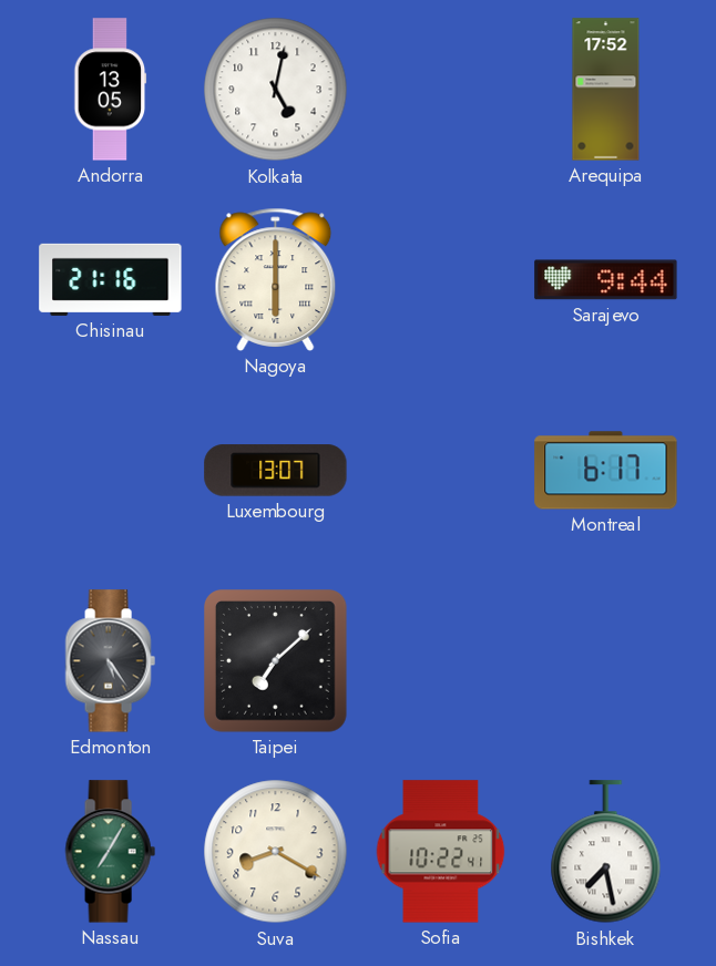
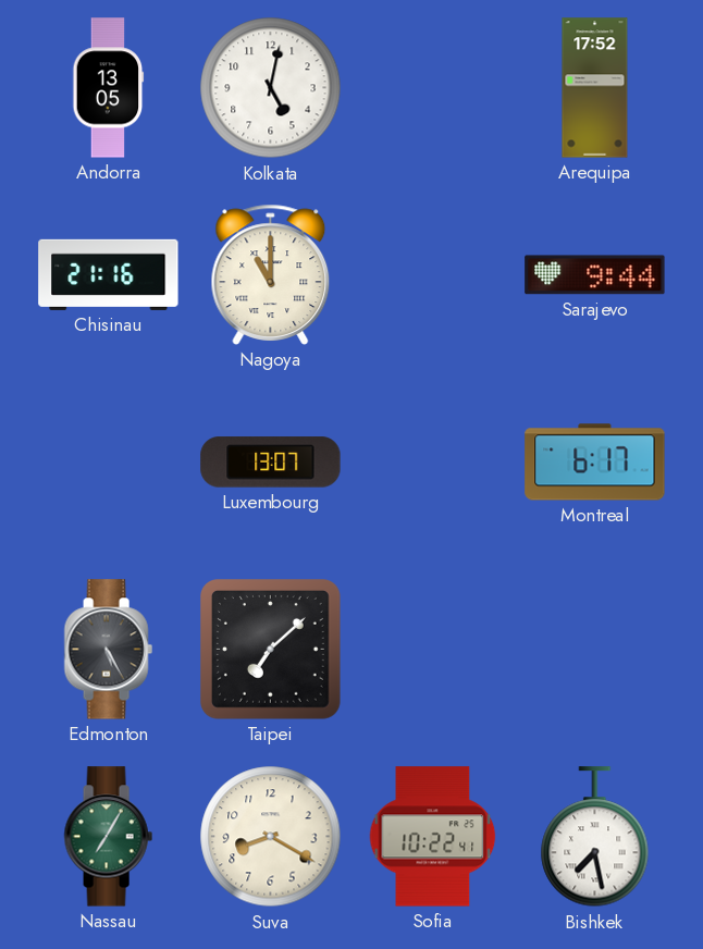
Nagoya: 6:00 -> 11:00
Edmonton: 5:24 -> 5:25
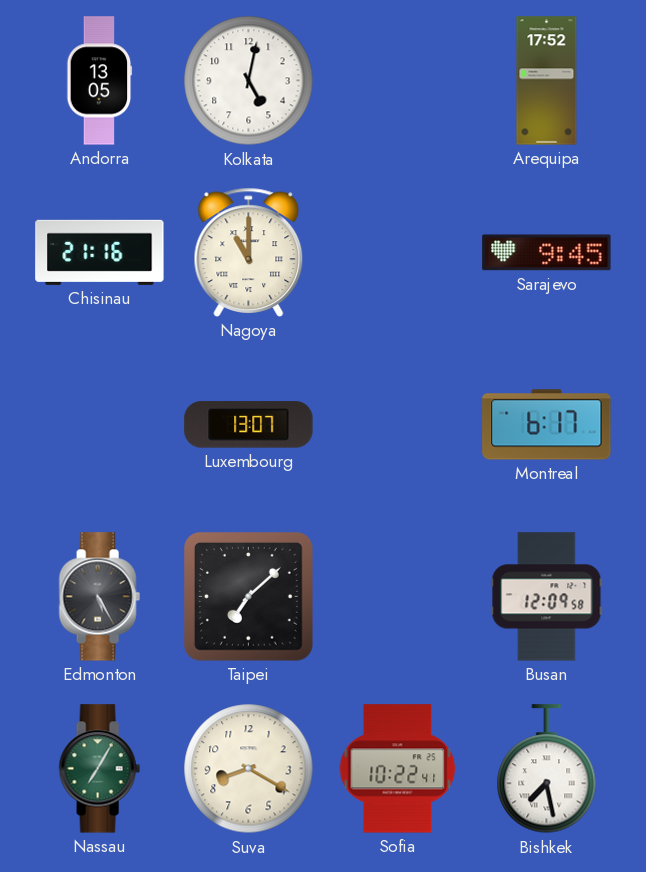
Sarajevo: 9:44 -> 9:45
Busan: none -> 12:09
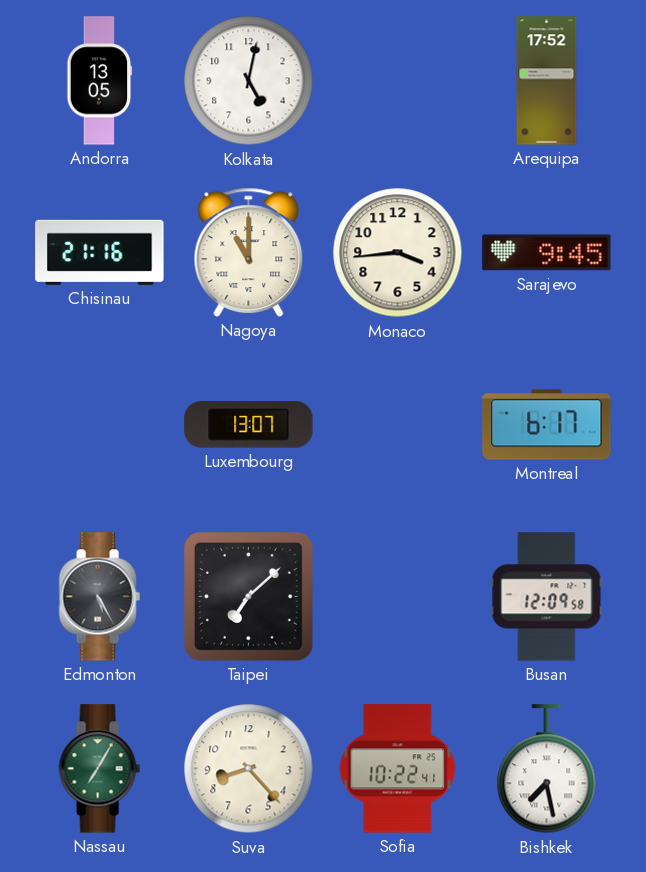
Monaco: none -> 3:44
Suva: 8:20 -> 8:23
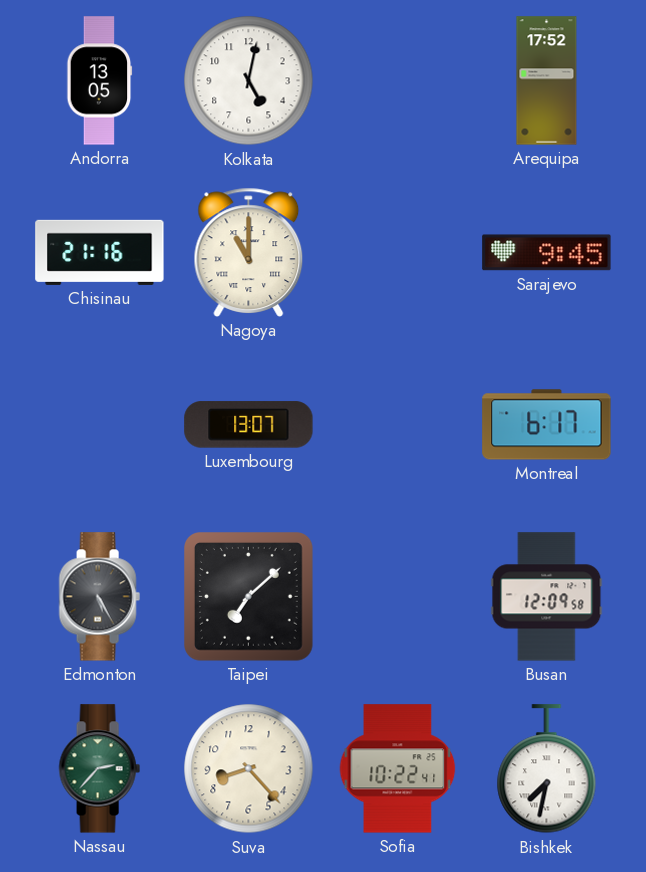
Monaco: 3:44 -> none
Nassau: 7:05 -> 2:37
Bishkek: 7:28 -> 7:32
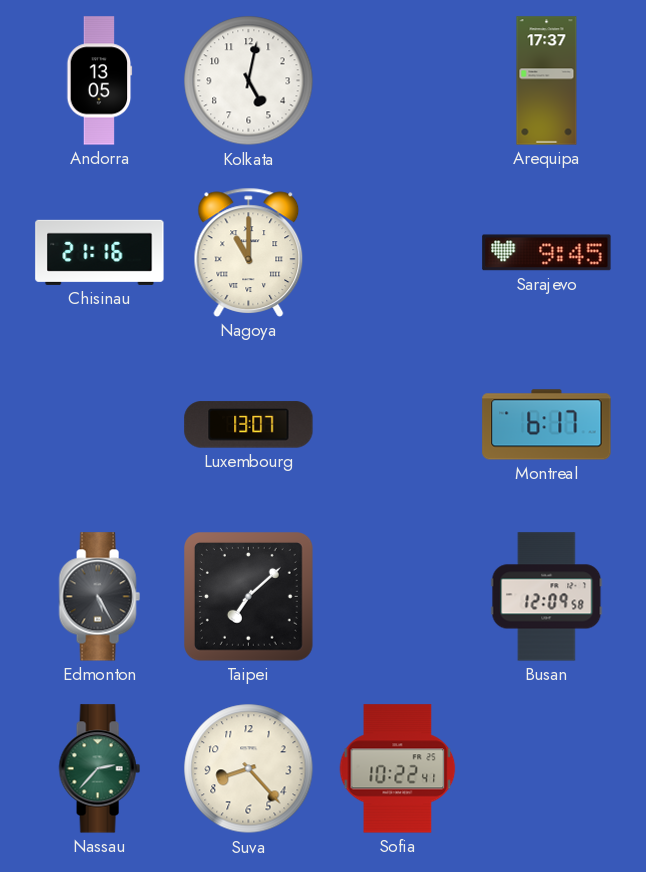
Arequipa: 17:52 -> 17:37
Bishkek: 7:32 -> none
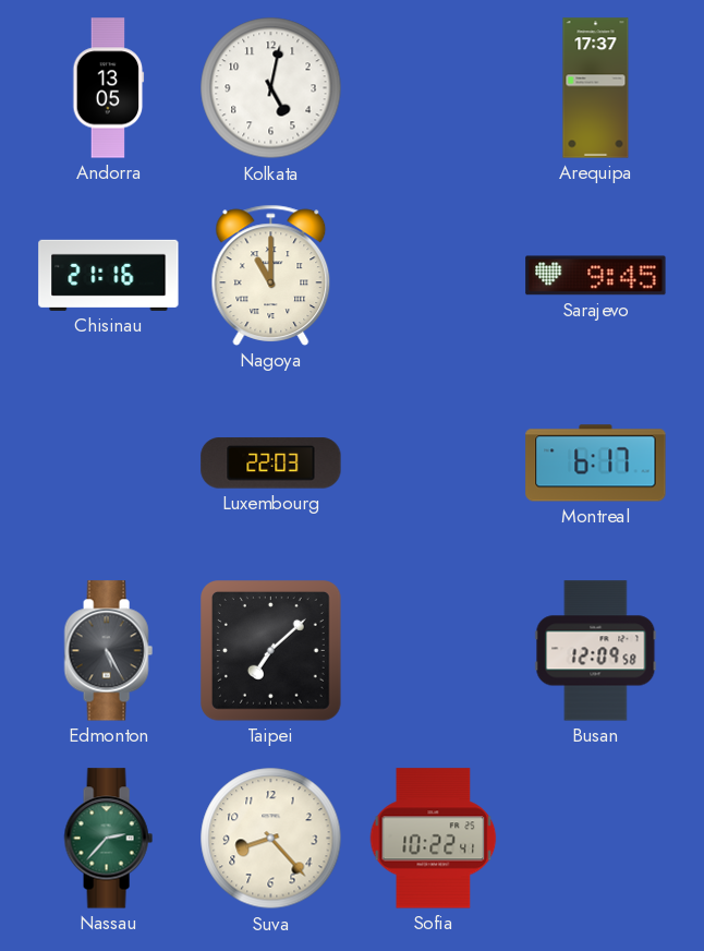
Luxembourg: 13:07 -> 22:03
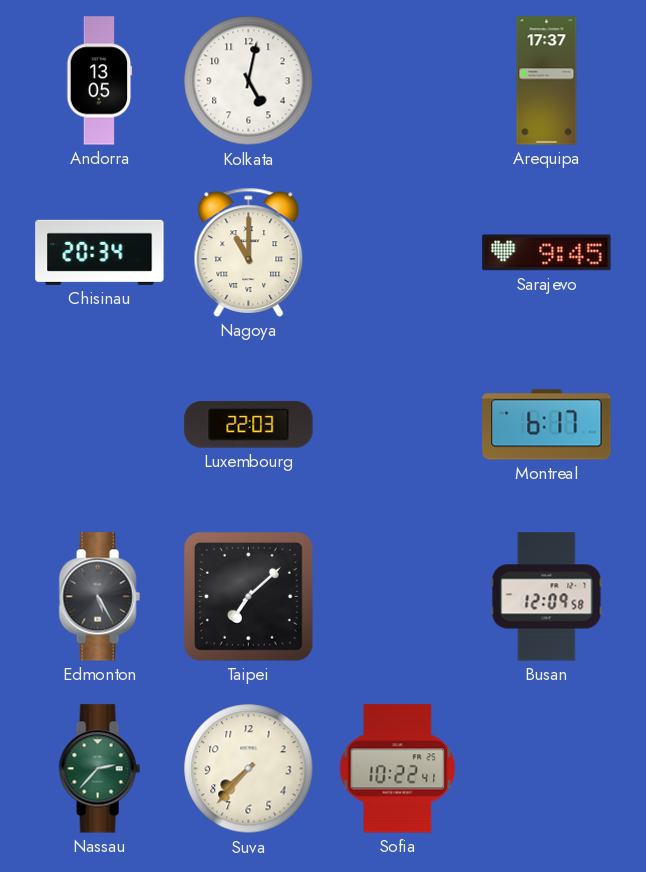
Chisinau: 21:16 -> 20:34
Suva: 8:23 -> 7:37
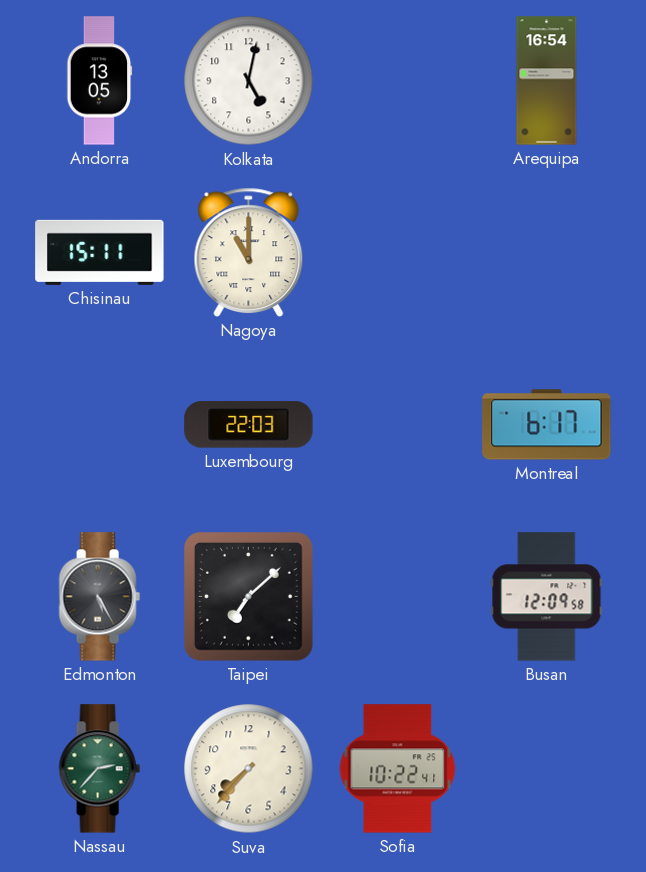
Arequipa: 17:37 -> 16:54
Chisinau: 20:34 -> 15:11
Sarajevo: 9:45 -> none
